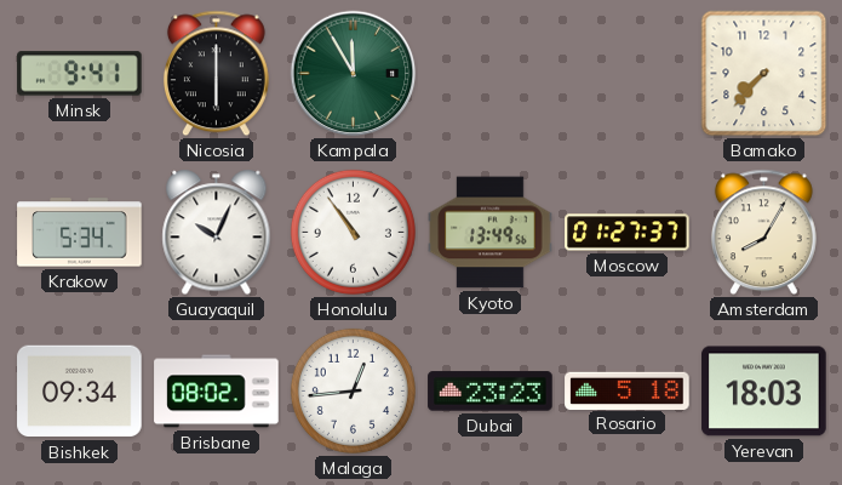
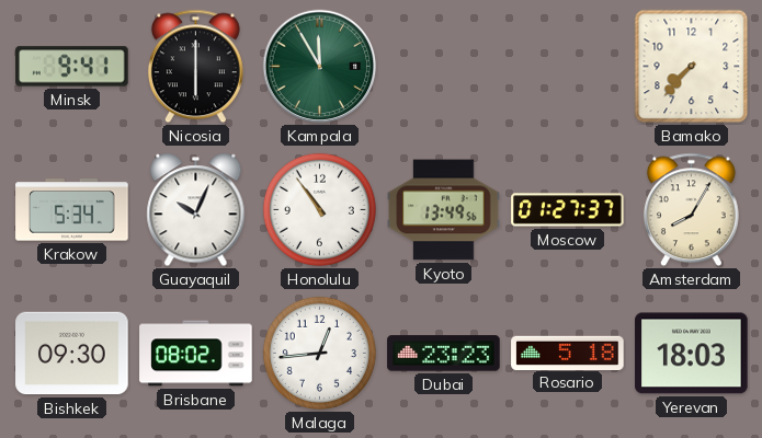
Bishkek: 09:34 -> 09:30
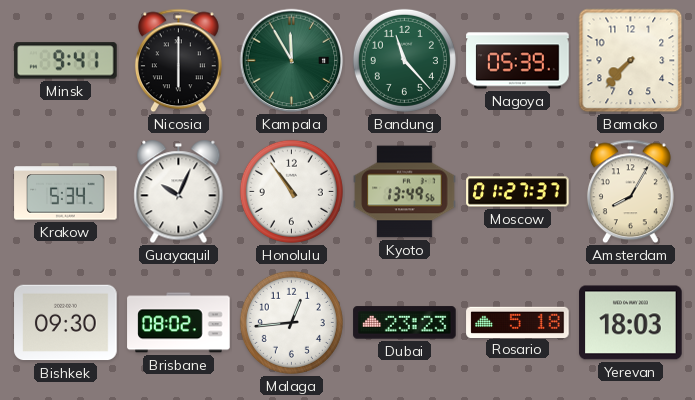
Bandung: none -> 11:23
Nagoya: none -> 05:39
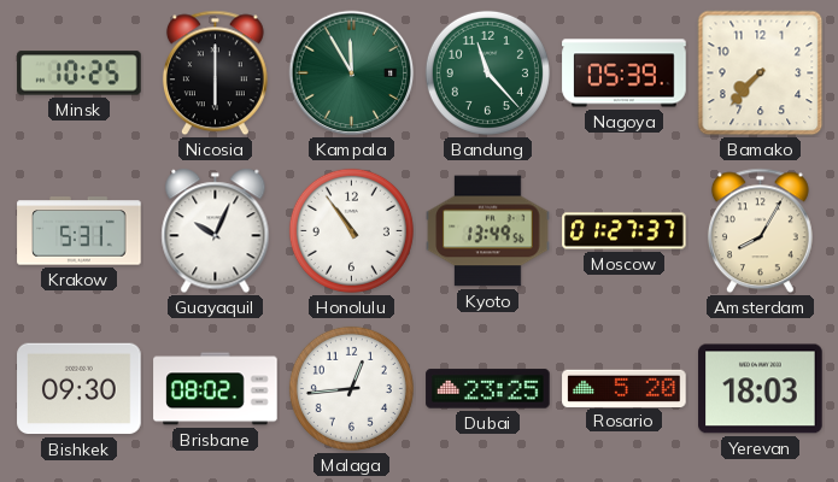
Minsk: 9:41 -> 10:25
Krakow: 5:34 -> 5:31
Dubai: 23:23 -> 23:25
Rosario: 5:18 -> 5:20
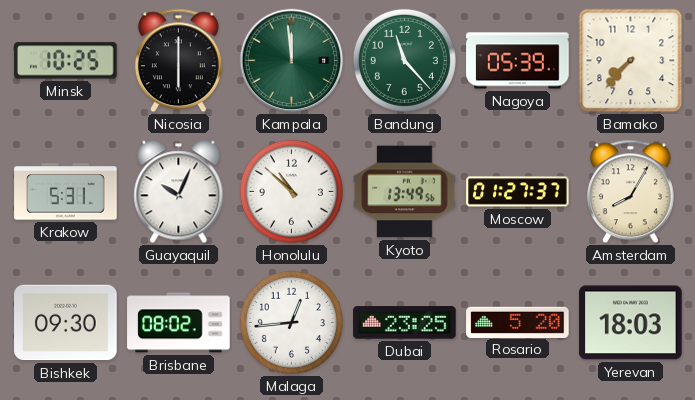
Kampala: 11:55 -> 11:59
Honolulu: 10:54 -> 10:52
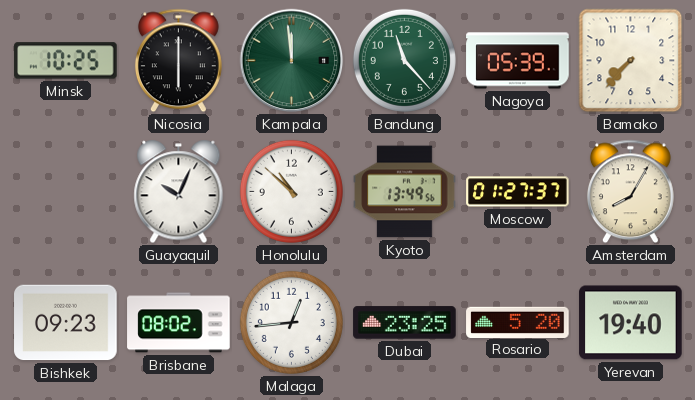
Krakow: 5:31 -> none
Bishkek: 09:30 -> 09:23
Yerevan: 18:03 -> 19:40
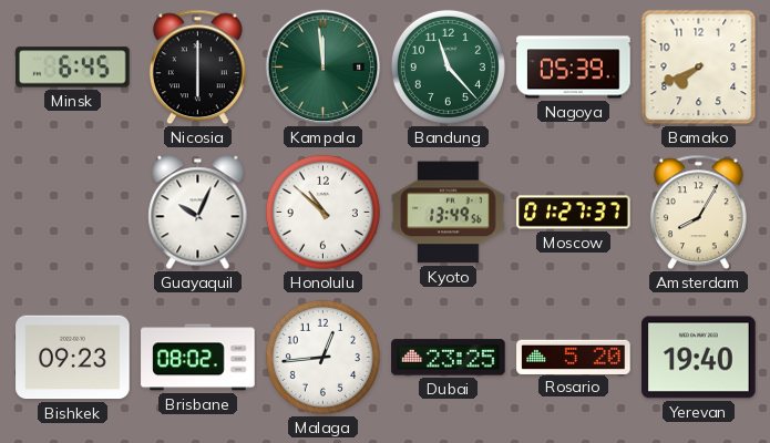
Minsk: 10:25 -> 6:45
Bamako: 7:37 -> 7:41
